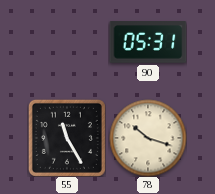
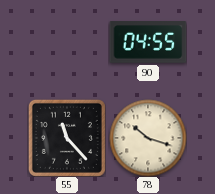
90: 05:31 -> 04:55
55: 11:25 -> 11:23
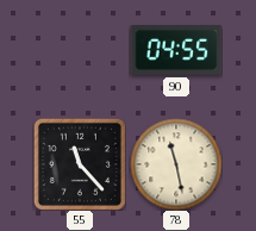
78: 10:18 -> 11:28
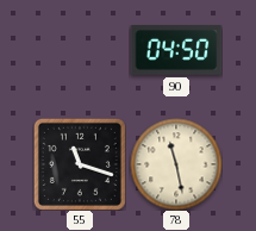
90: 04:55 -> 04:50
55: 11:23 -> 11:18
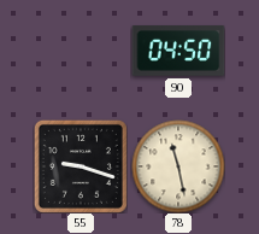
55: 11:18 -> 9:18
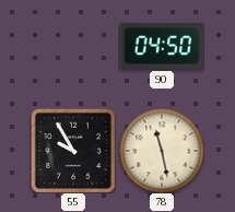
55: 9:18 -> 9:55
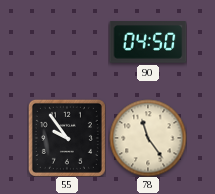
55: 9:55 -> 9:54
78: 11:28 -> 11:24
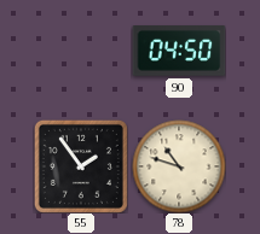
55: 9:54 -> 1:54
78: 11:24 -> 10:48
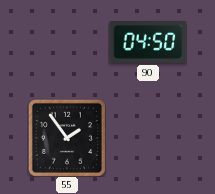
78: 10:48 -> none
